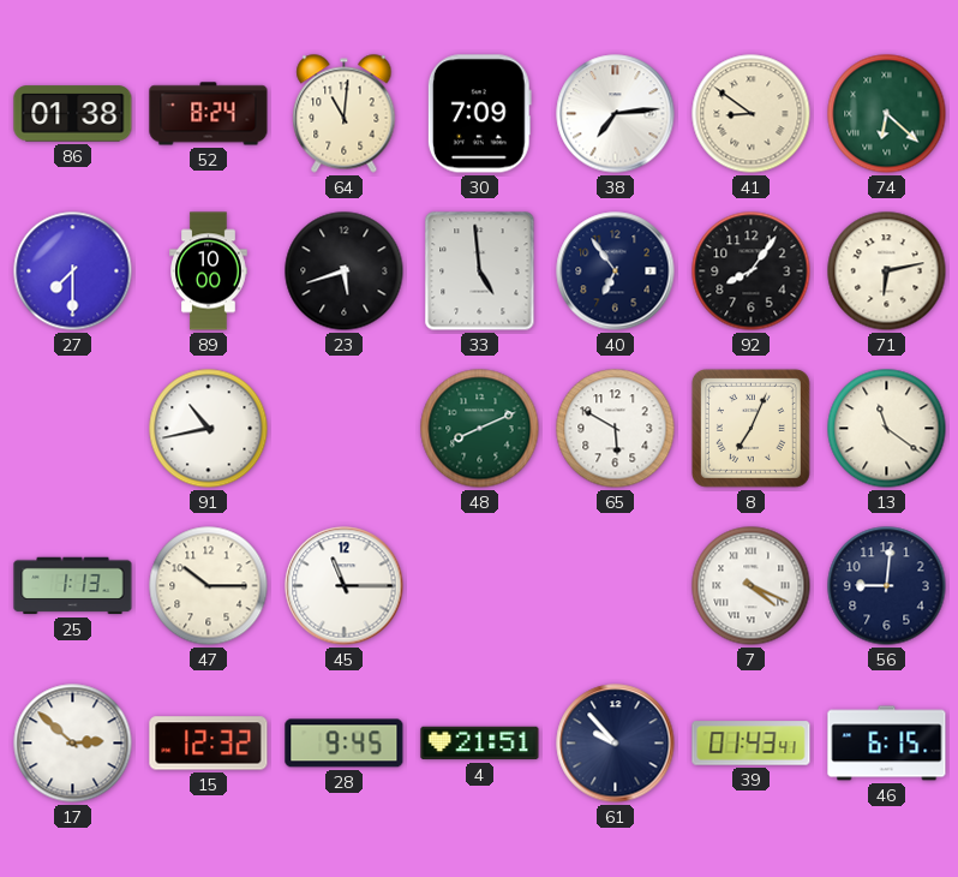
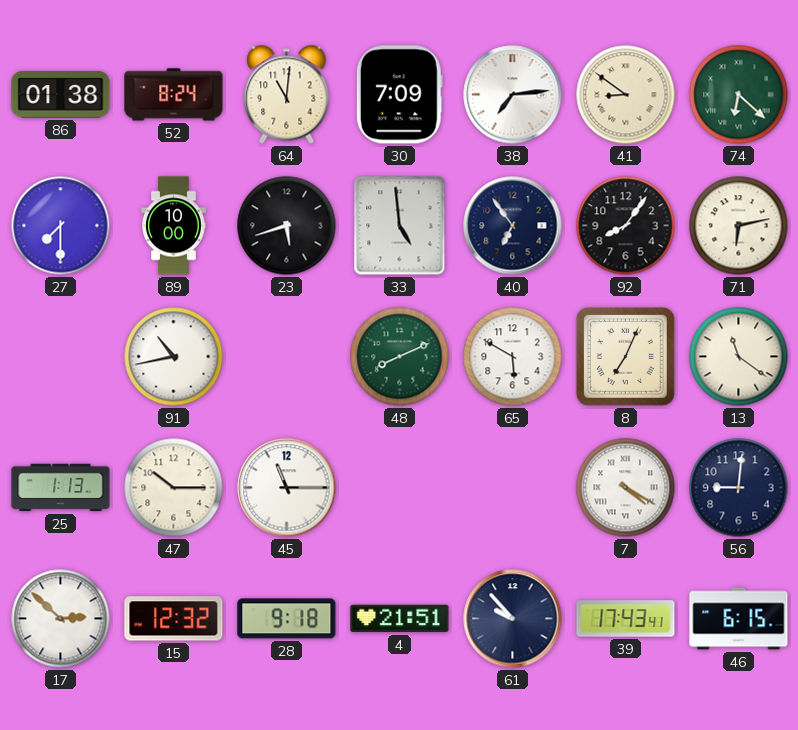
7: 4:19 -> 4:20
28: 9:45 -> 9:18
39: 01:43 -> 17:43
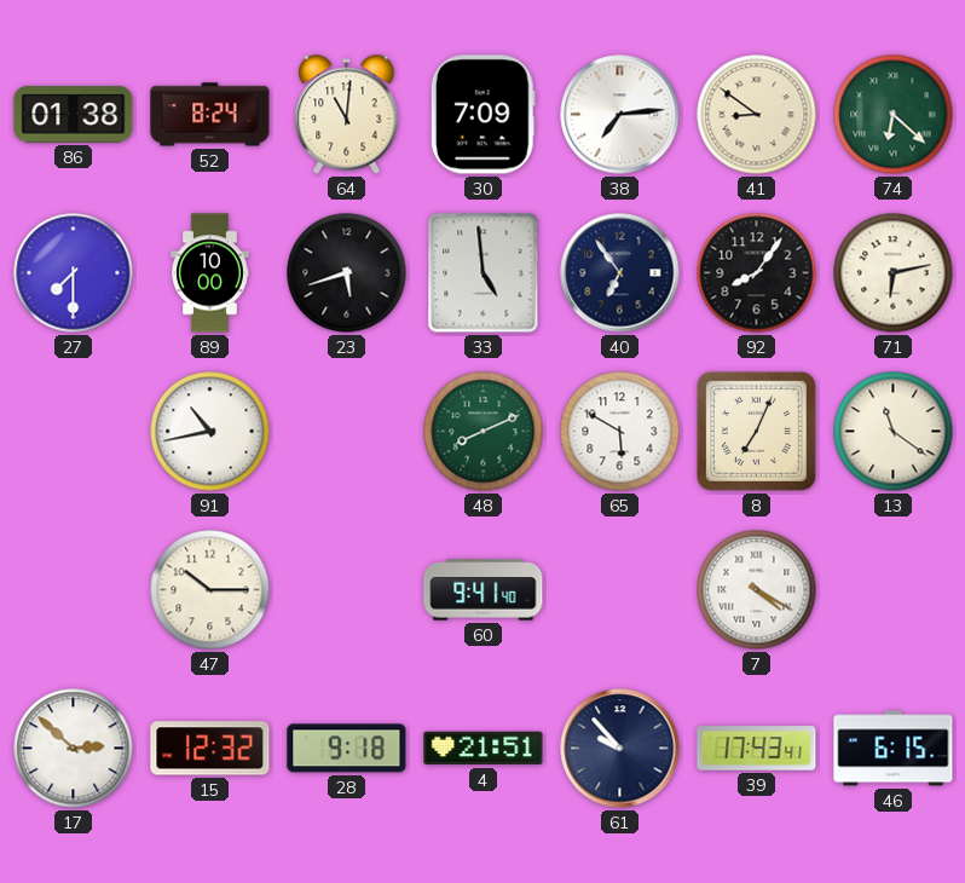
25: 1:13 -> none
45: 11:15 -> none
60: none -> 9:41
56: 9:01 -> none
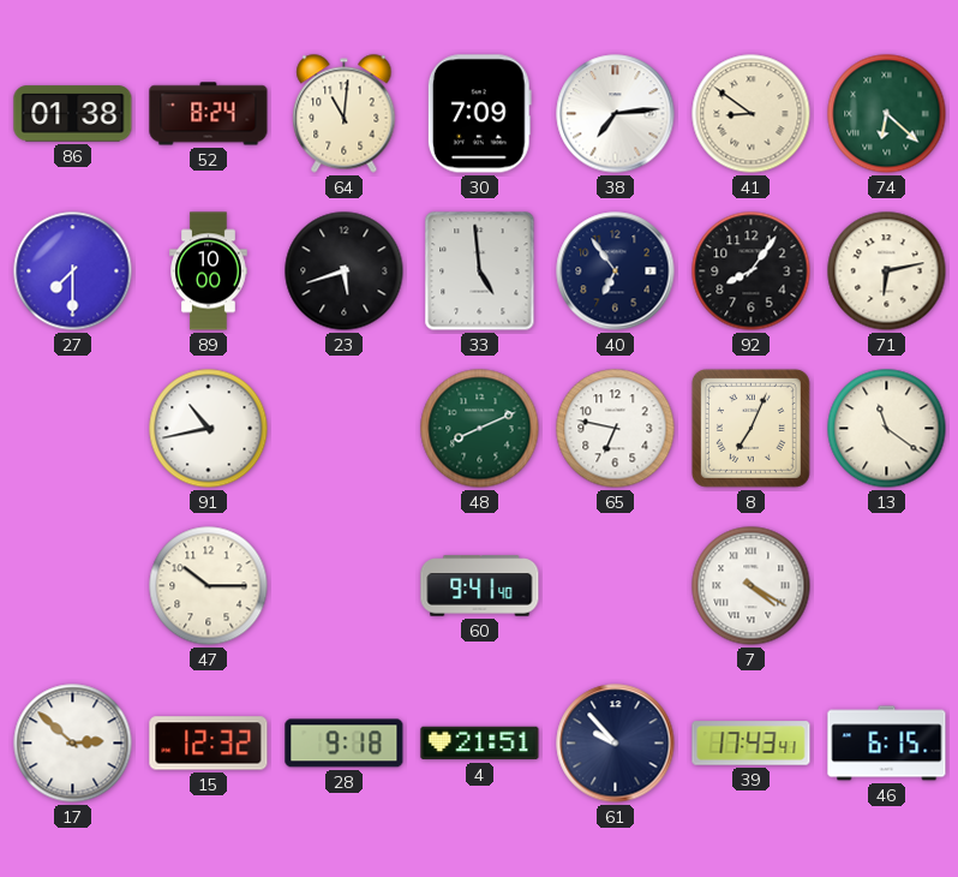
65: 5:50 -> 6:47
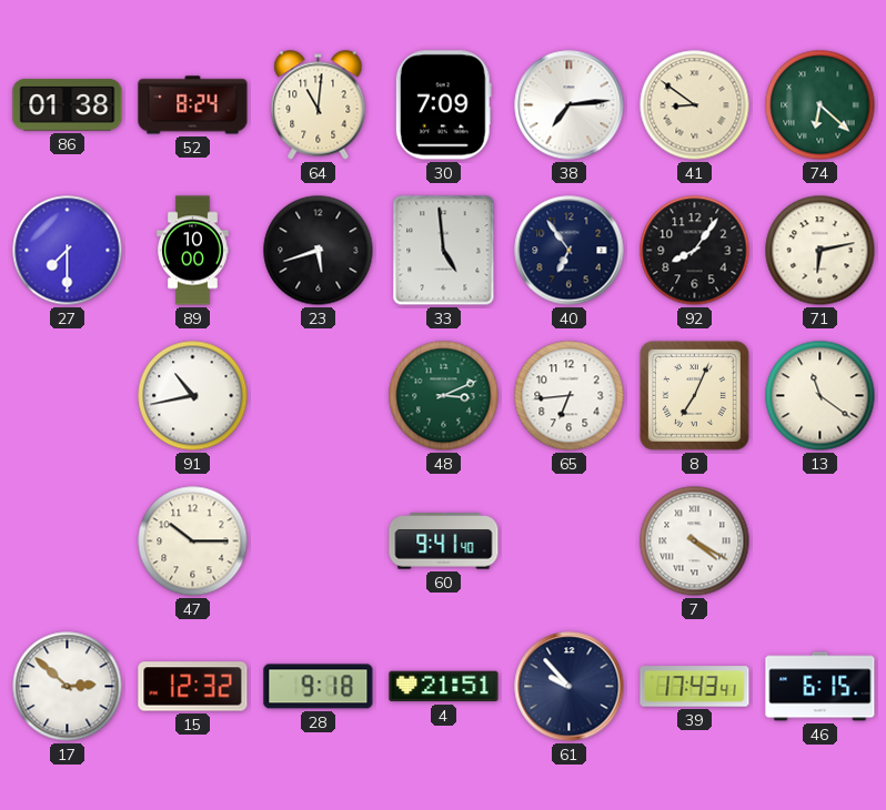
48: 8:11 -> 3:11
65: 6:47 -> 6:44
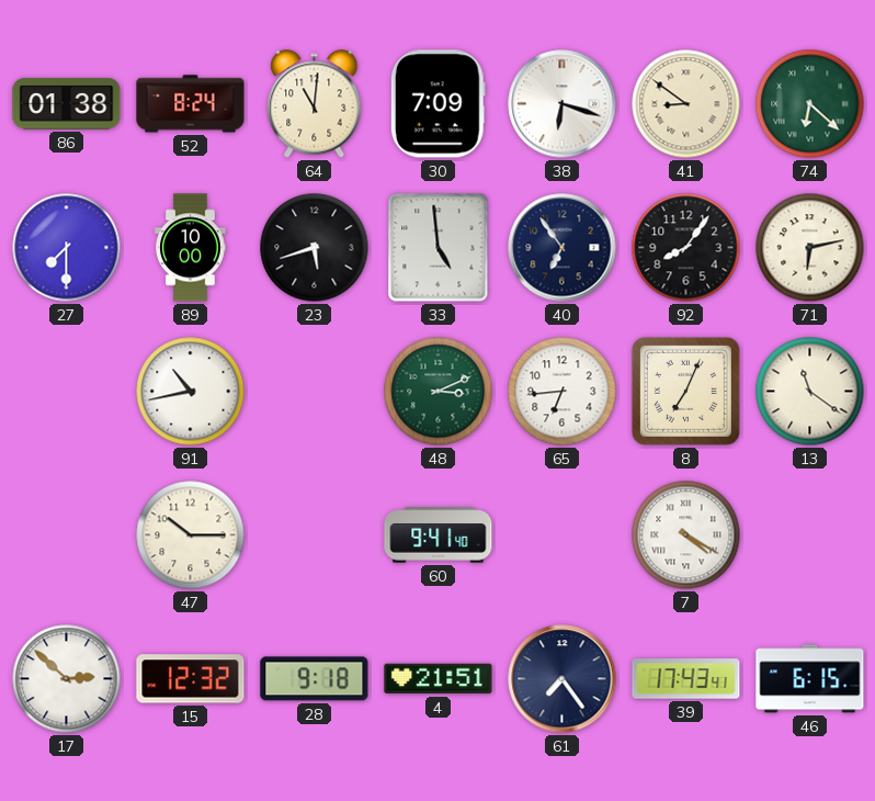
38: 7:14 -> 6:18
61: 9:53 -> 7:24
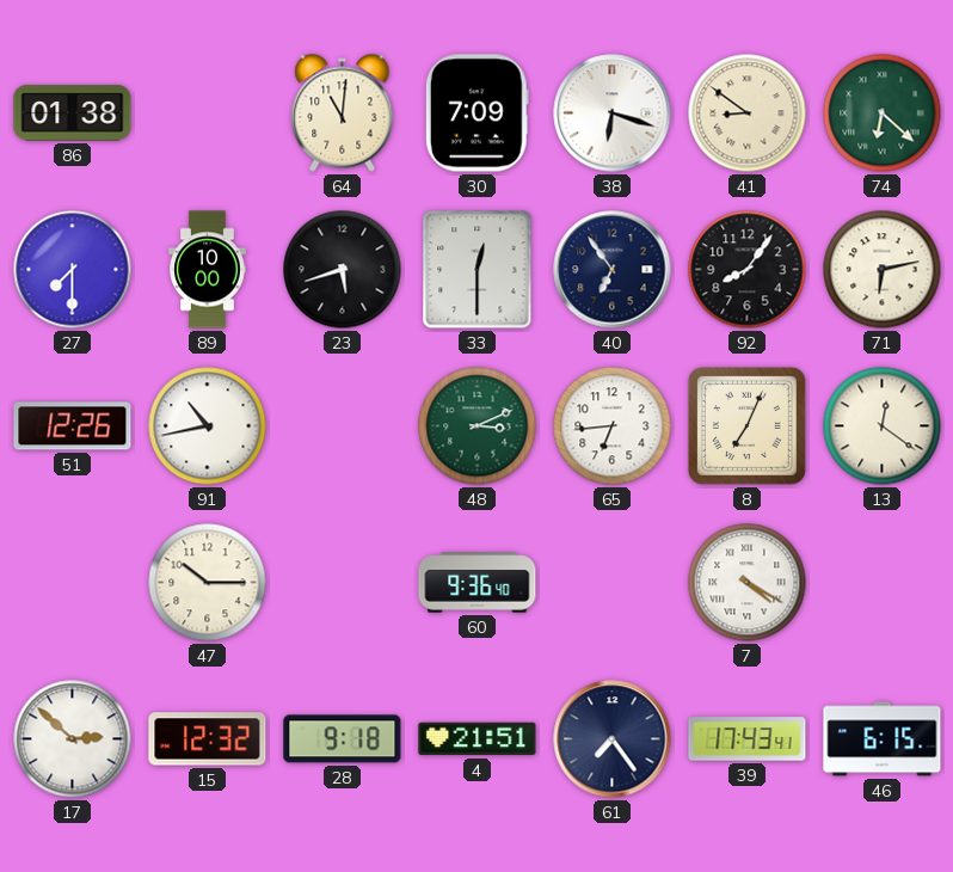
52: 8:24 -> none
33: 4:59 -> 12:30
51: none -> 12:26
13: 11:21 -> 12:21
60: 9:41 -> 9:36
